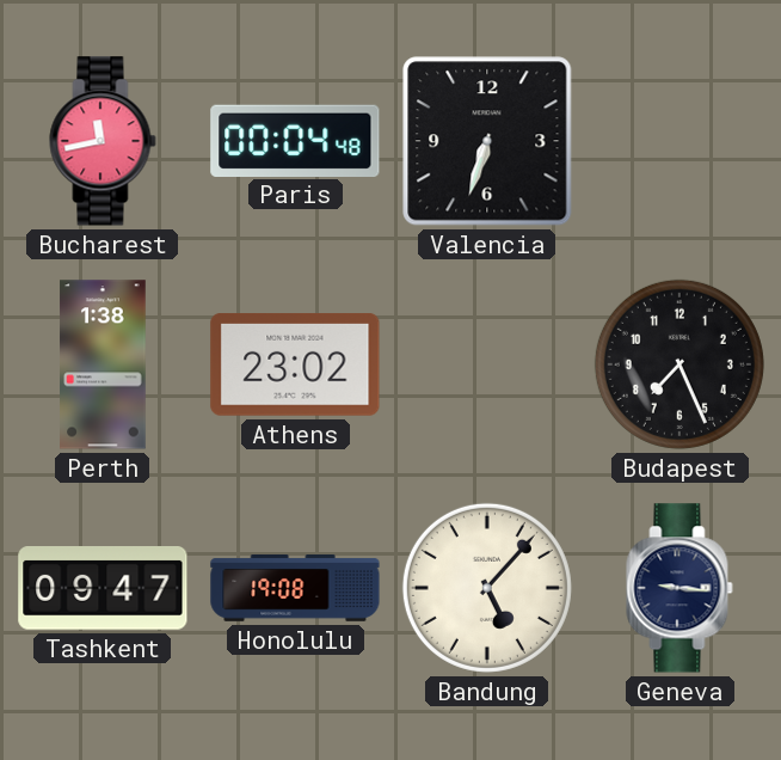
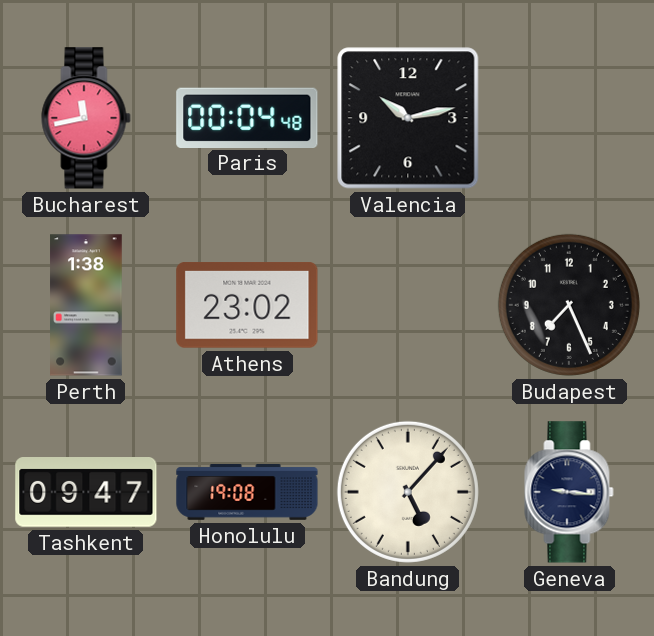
Valencia: 6:33 -> 10:13
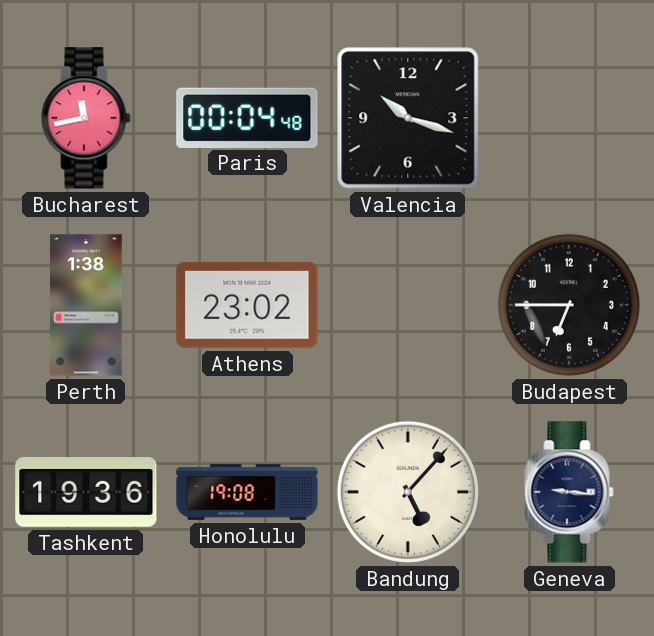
Valencia: 10:13 -> 10:18
Budapest: 7:26 -> 6:45
Tashkent: 09:47 -> 19:36
